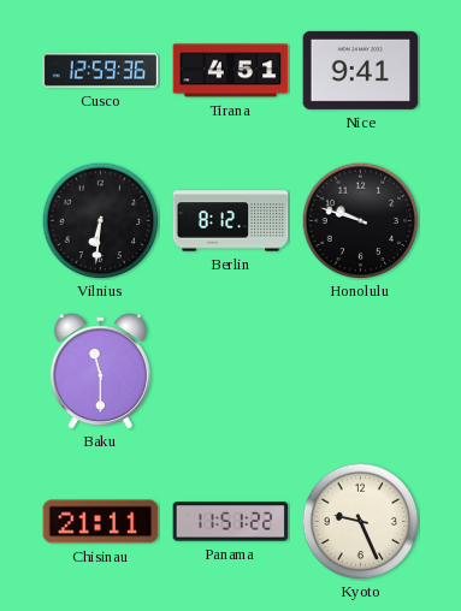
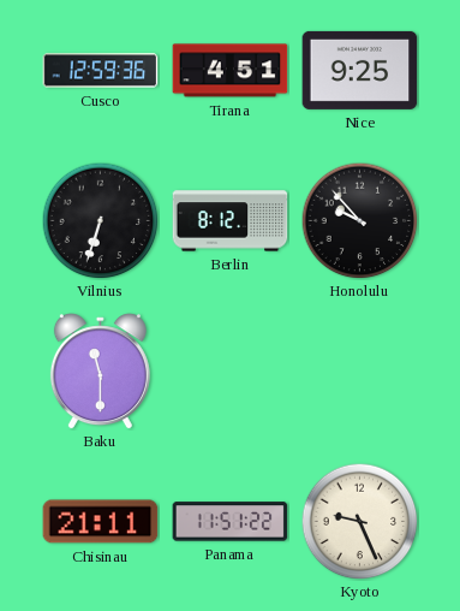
Nice: 9:41 -> 9:25
Vilnius: 6:31 -> 6:33
Honolulu: 9:48 -> 9:53
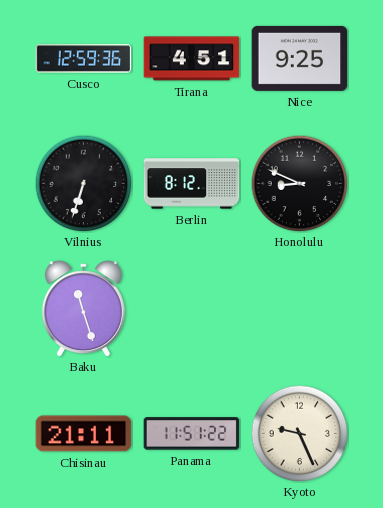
Honolulu: 9:53 -> 8:49
Baku: 11:30 -> 11:27
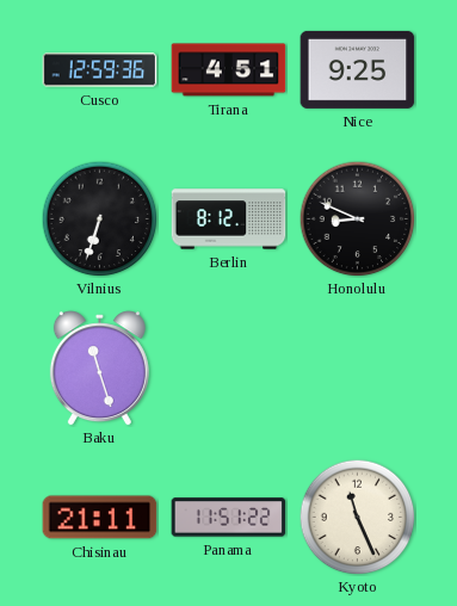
Kyoto: 9:26 -> 11:26
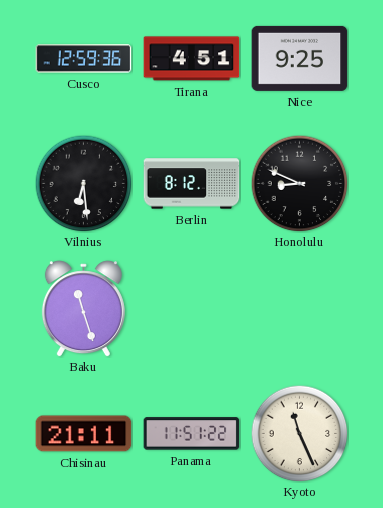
Vilnius: 6:33 -> 6:29
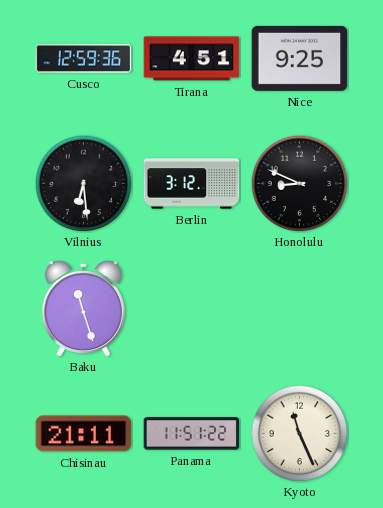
Berlin: 8:12 -> 3:12
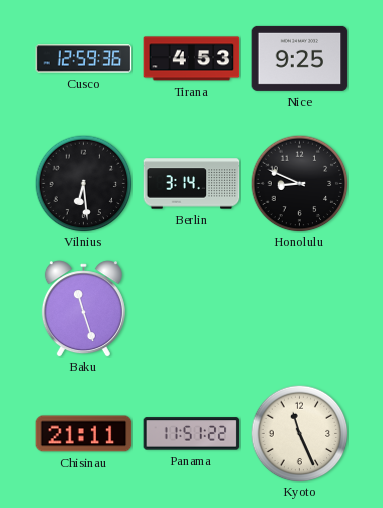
Tirana: 4:51 -> 4:53
Berlin: 3:12 -> 3:14
